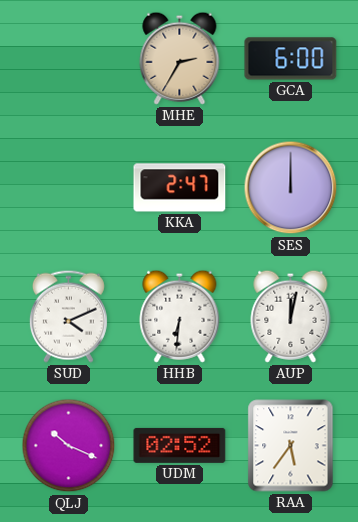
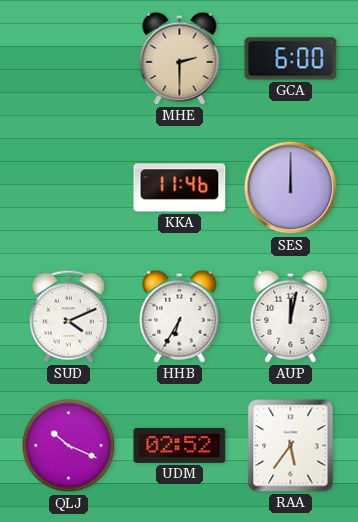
MHE: 2:35 -> 2:30
KKA: 2:47 -> 11:46
HHB: 6:31 -> 6:35
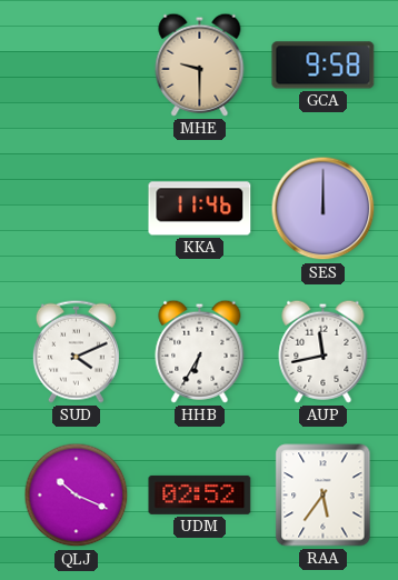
MHE: 2:30 -> 9:30
GCA: 6:00 -> 9:58
AUP: 12:02 -> 11:43
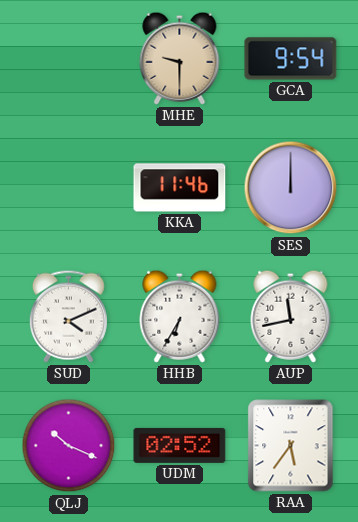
GCA: 9:58 -> 9:54
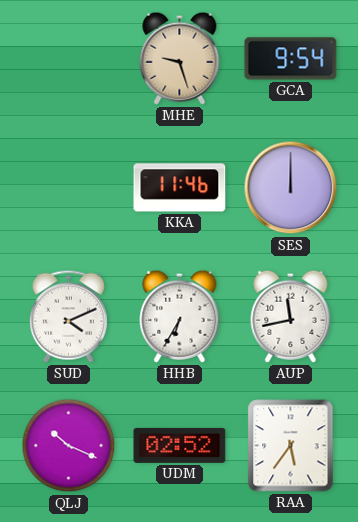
MHE: 9:30 -> 9:27
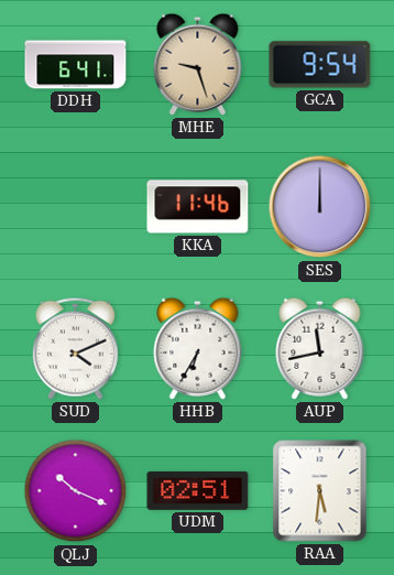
DDH: none -> 6:41
UDM: 02:52 -> 02:51
RAA: 5:36 -> 5:31
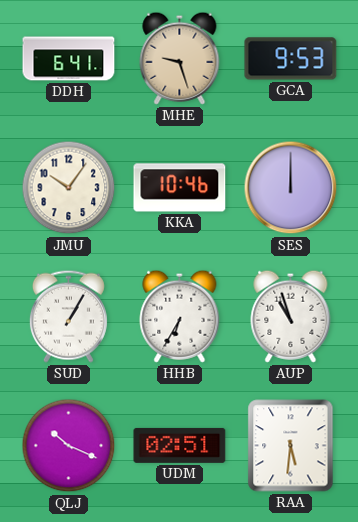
GCA: 9:54 -> 9:53
JMU: none -> 10:06
KKA: 11:46 -> 10:46
SUD: 4:11 -> 1:05
AUP: 11:43 -> 10:57
